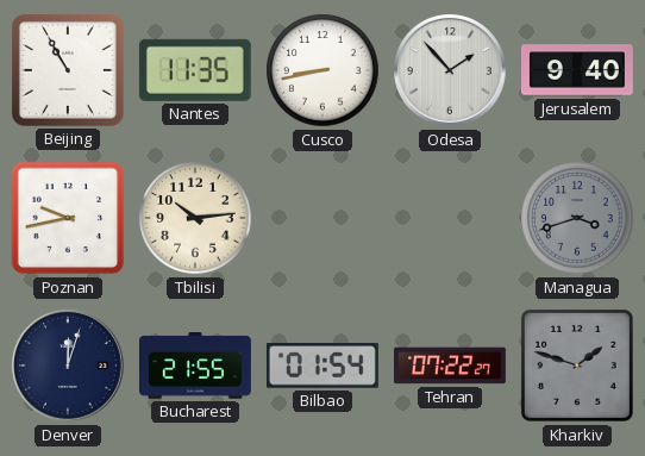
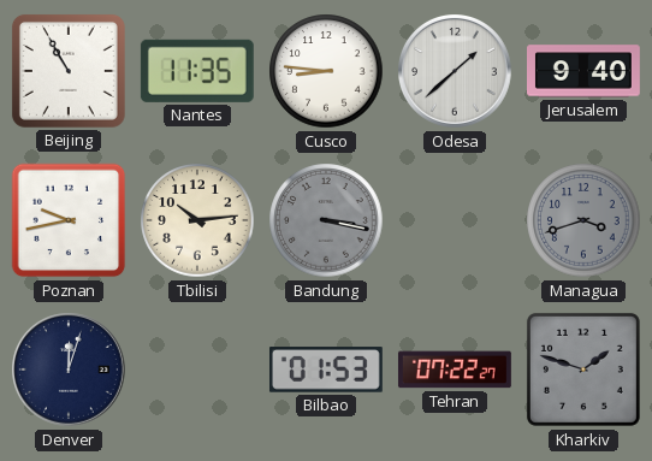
Cusco: 8:43 -> 8:46
Odesa: 1:53 -> 1:38
Bandung: none -> 3:17
Bucharest: 21:55 -> none
Bilbao: 01:54 -> 01:53
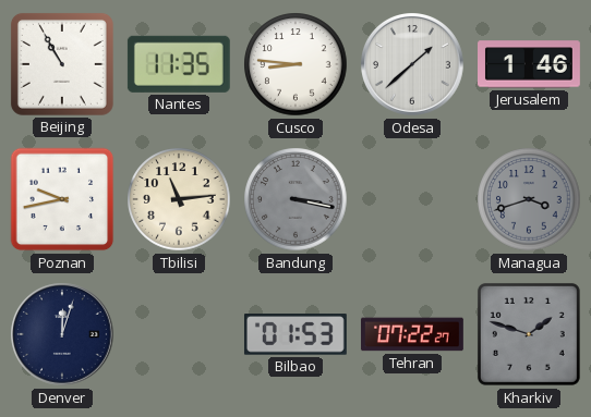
Jerusalem: 9:40 -> 1:46
Tbilisi: 10:14 -> 11:14
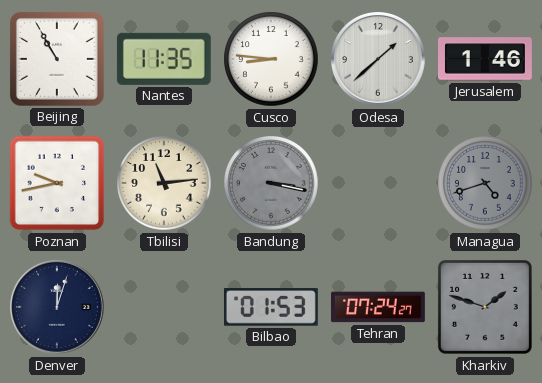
Managua: 3:42 -> 4:42
Tehran: 07:22 -> 07:24
